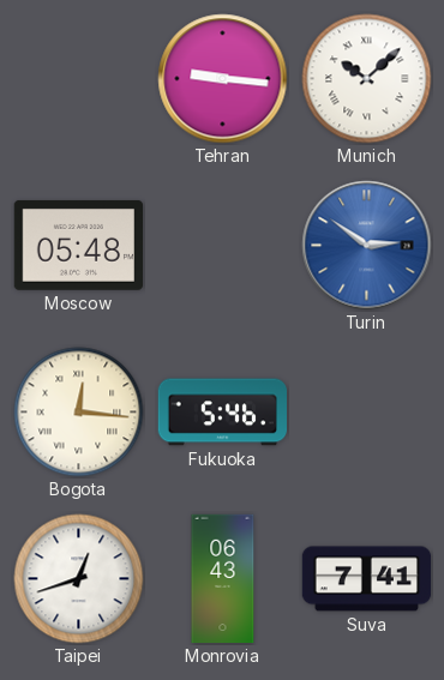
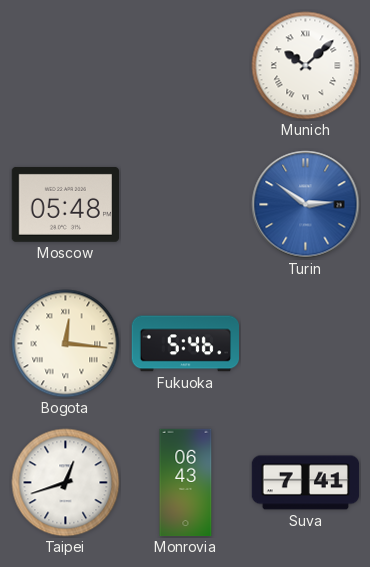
Tehran: 9:16 -> none
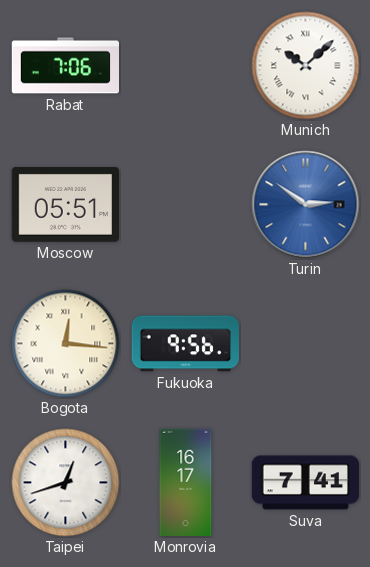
Rabat: none -> 7:06
Moscow: 05:48 -> 05:51
Fukuoka: 5:46 -> 9:56
Monrovia: 06:43 -> 16:17
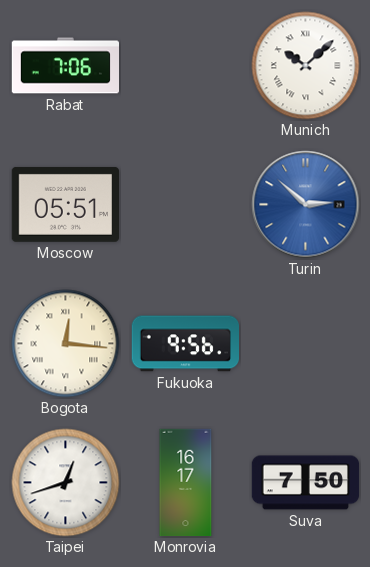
Turin: 2:51 -> 2:52
Suva: 7:41 -> 7:50
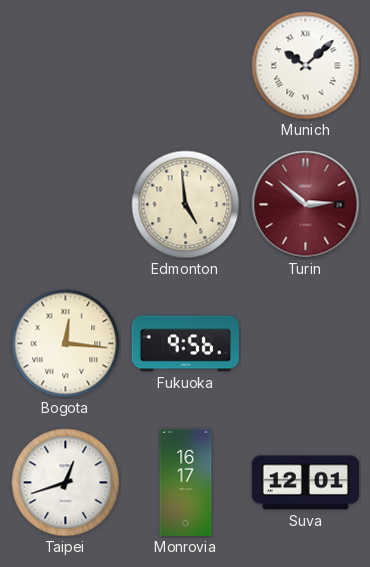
Rabat: 7:06 -> none
Moscow: 05:51 -> none
Edmonton: none -> 4:59
Turin dial: blue -> burgundy
Suva: 7:50 -> 12:01
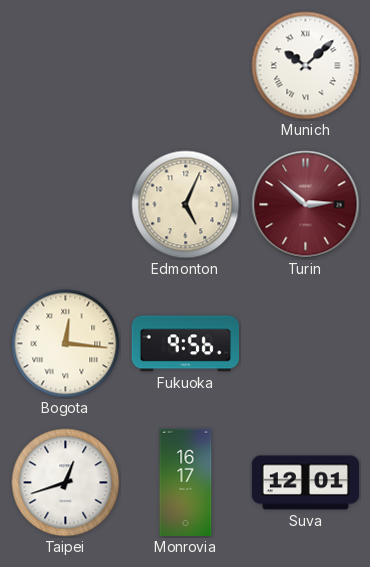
Edmonton: 4:59 -> 5:04
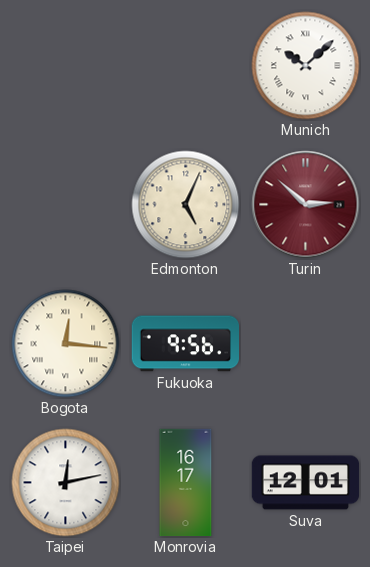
Taipei: 12:42 -> 12:13
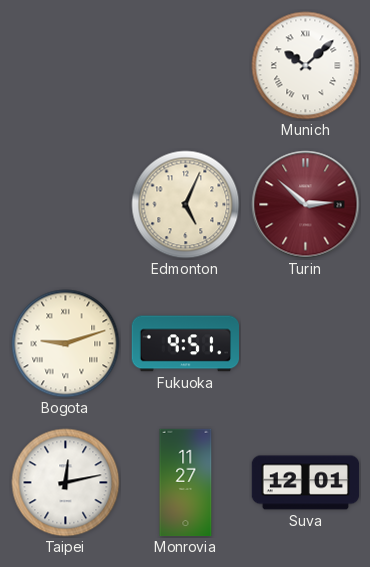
Bogota: 12:16 -> 9:12
Fukuoka: 9:56 -> 9:51
Monrovia: 16:17 -> 11:27
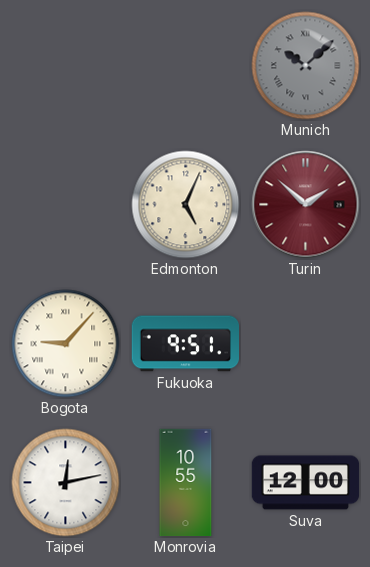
Munich dial: white -> grey
Turin: 2:52 -> 1:52
Bogota: 9:12 -> 9:07
Monrovia: 11:27 -> 10:55
Suva: 12:01 -> 12:00
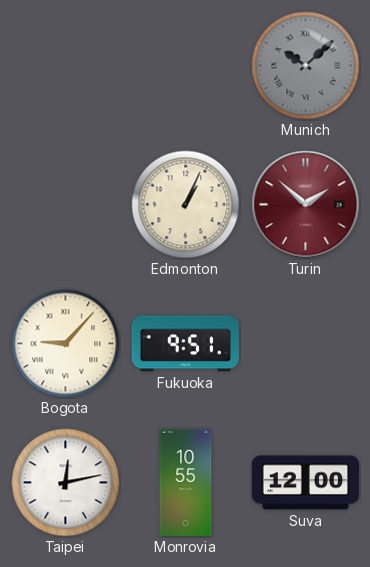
Edmonton: 5:04 -> 1:04
